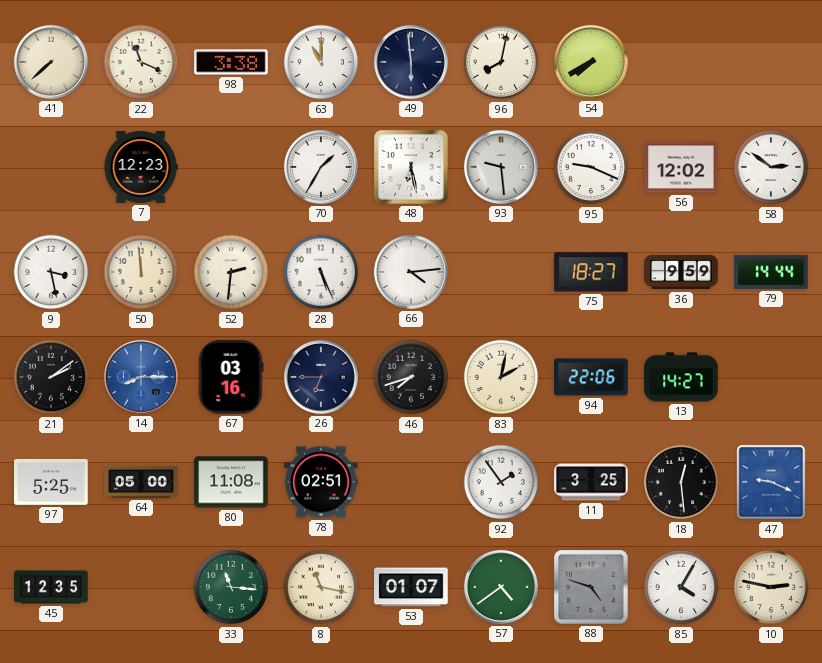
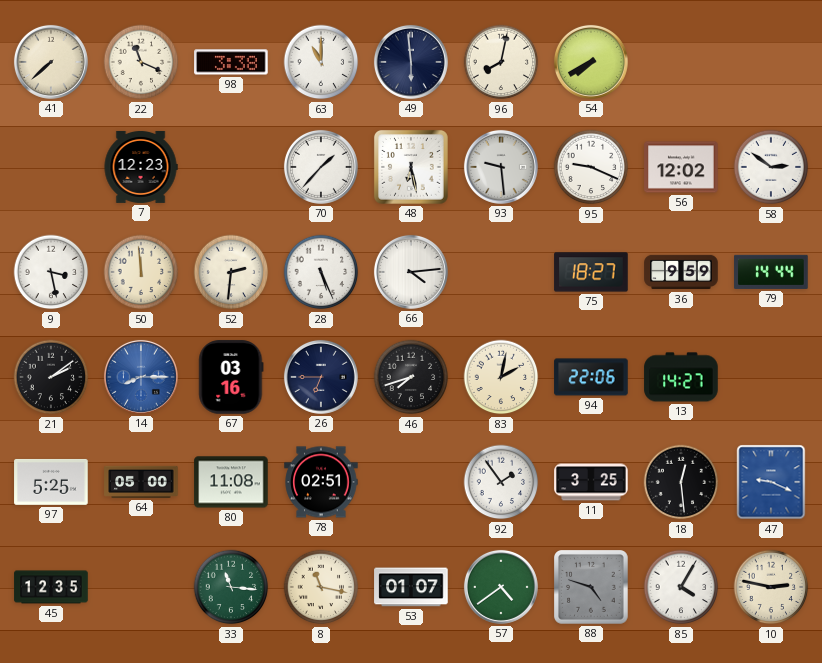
70: 1:35 -> 1:37
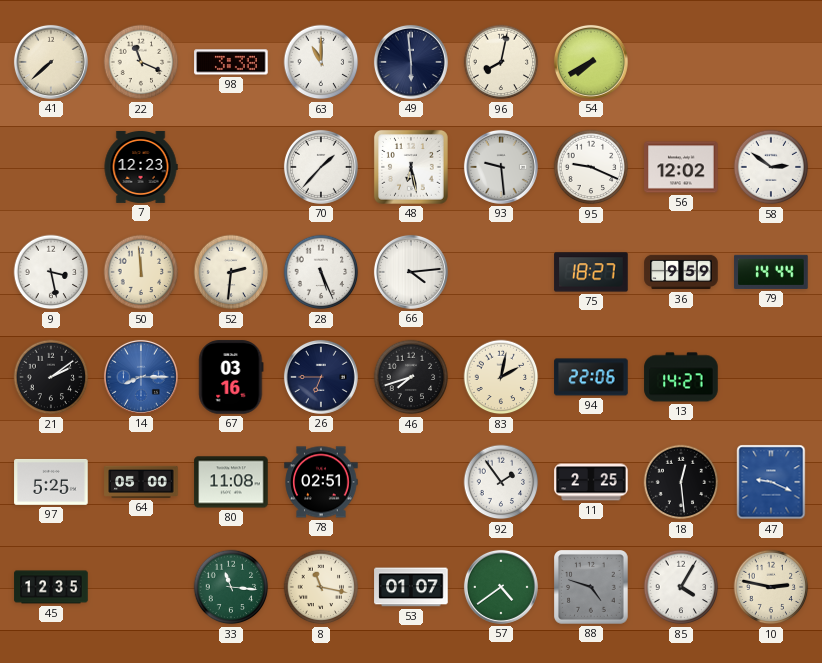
11: 3:25 -> 2:25
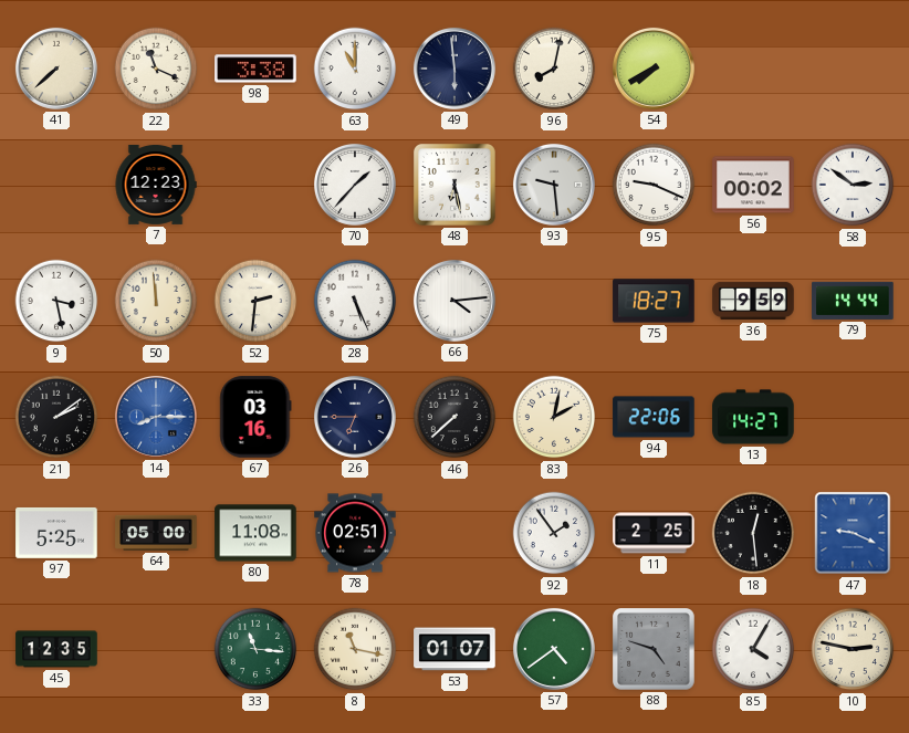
56: 12:02 -> 00:02
46: 7:42 -> 7:38
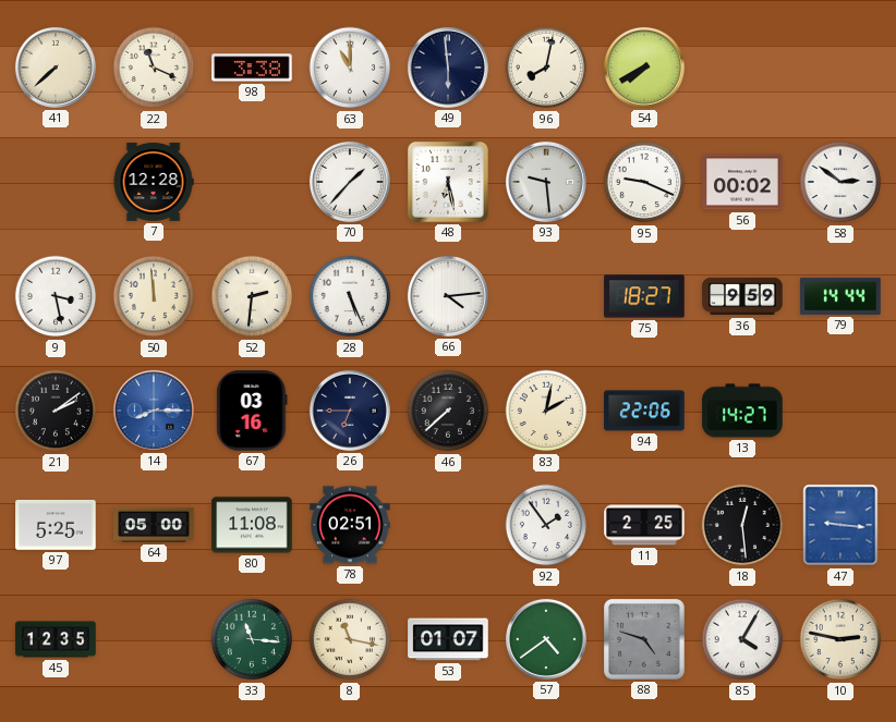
7: 12:23 -> 12:28
47: 9:19 -> 9:16
